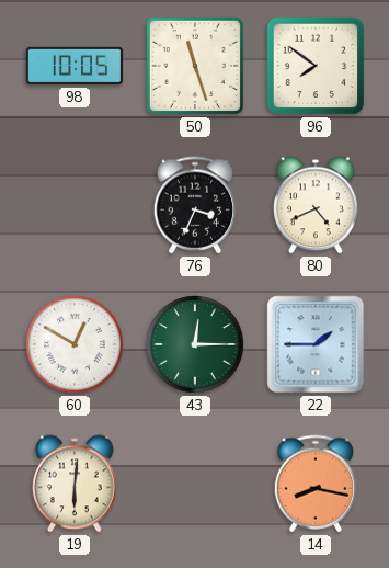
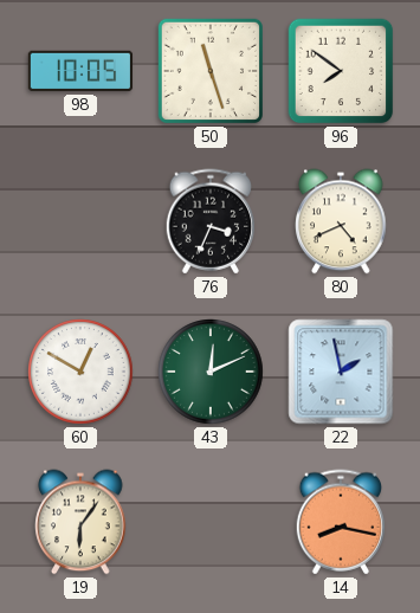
43: 12:15 -> 12:11
22: 1:45 -> 1:58
19: 6:01 -> 6:06
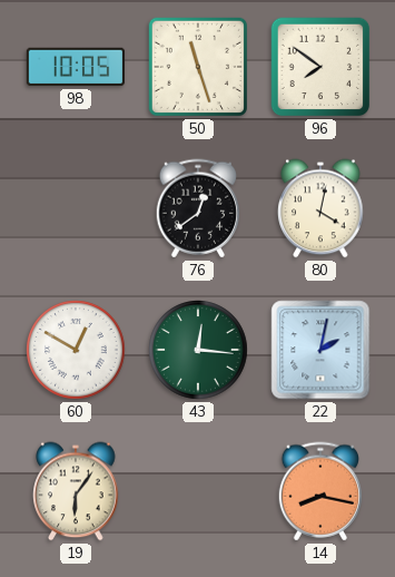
76: 3:34 -> 12:39
80: 4:41 -> 4:02
43: 12:11 -> 12:16
22: 1:58 -> 2:02
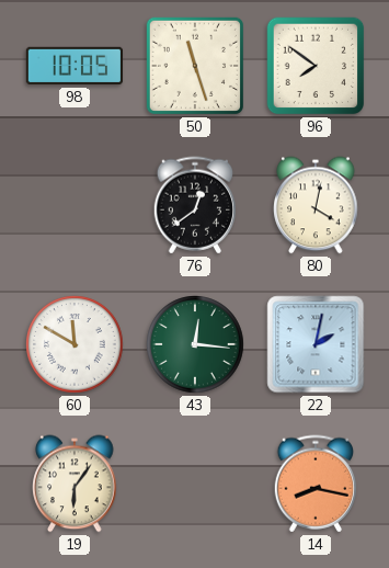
60: 12:50 -> 11:50
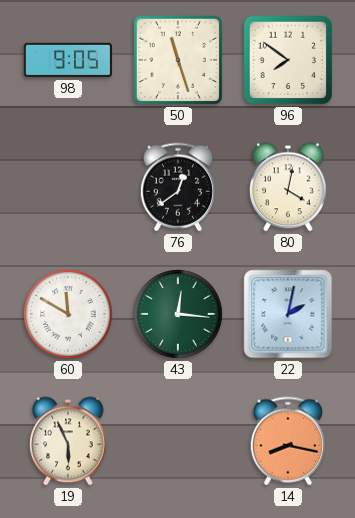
98: 10:05 -> 9:05
19: 6:06 -> 5:56
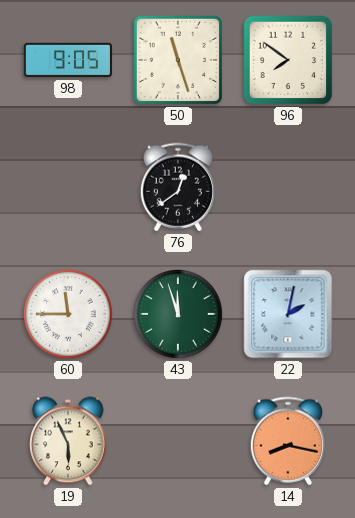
80: 4:02 -> none
60: 11:50 -> 11:45
43: 12:16 -> 11:57
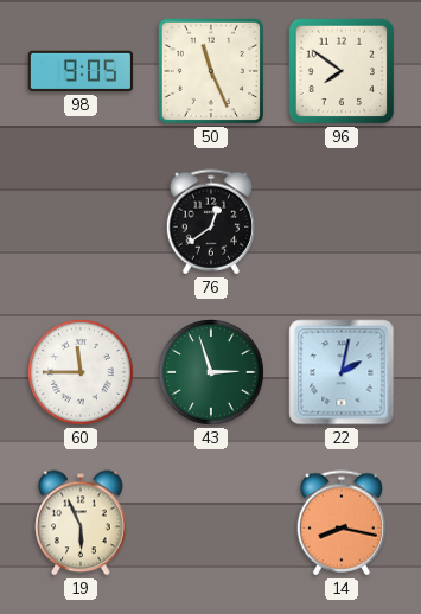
50: 11:27 -> 11:26
43: 11:57 -> 2:57
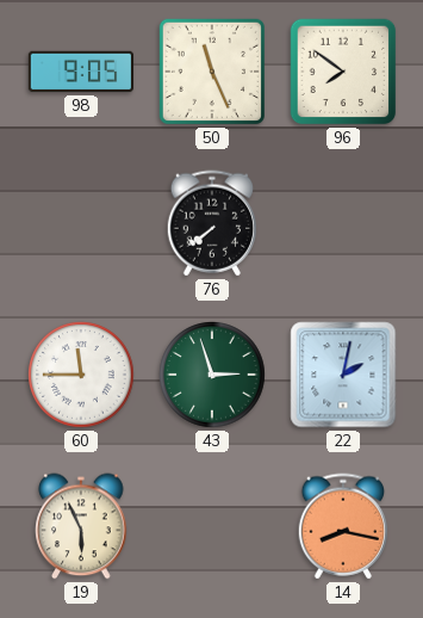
76: 12:39 -> 7:39
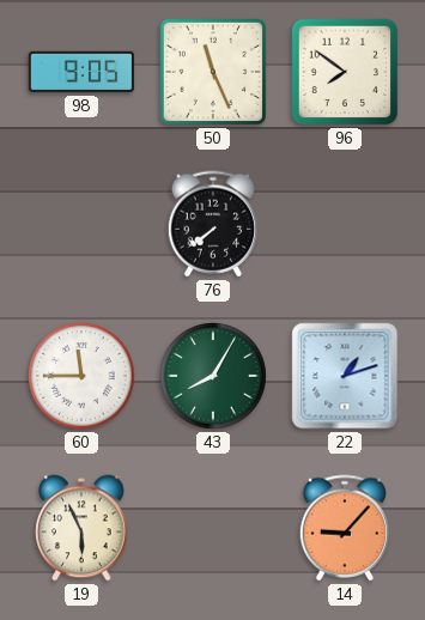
43: 2:57 -> 8:05
22: 2:02 -> 1:12
14: 8:17 -> 9:07
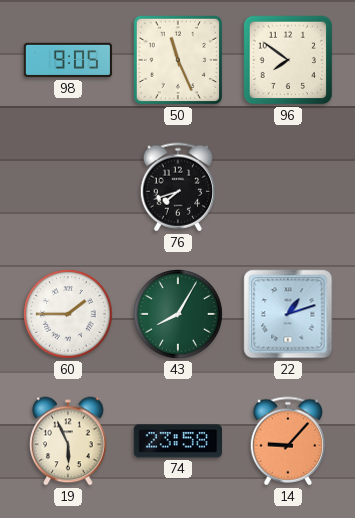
76: 7:39 -> 7:42
60: 11:45 -> 1:45
74: none -> 23:58
